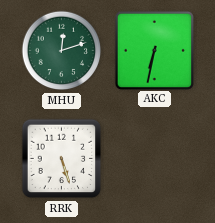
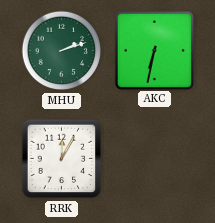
MHU: 12:12 -> 2:12
RRK: 5:27 -> 12:05
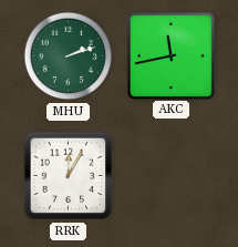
AKC: 6:32 -> 11:43
